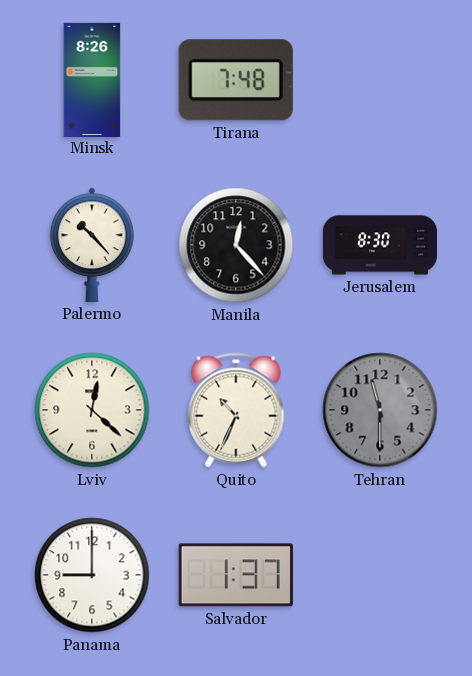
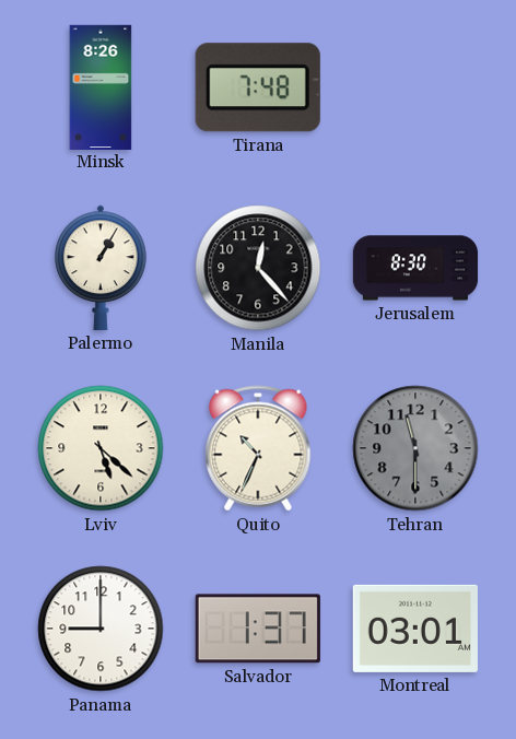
Palermo: 10:23 -> 1:05
Lviv: 12:22 -> 5:22
Montreal: none -> 03:01
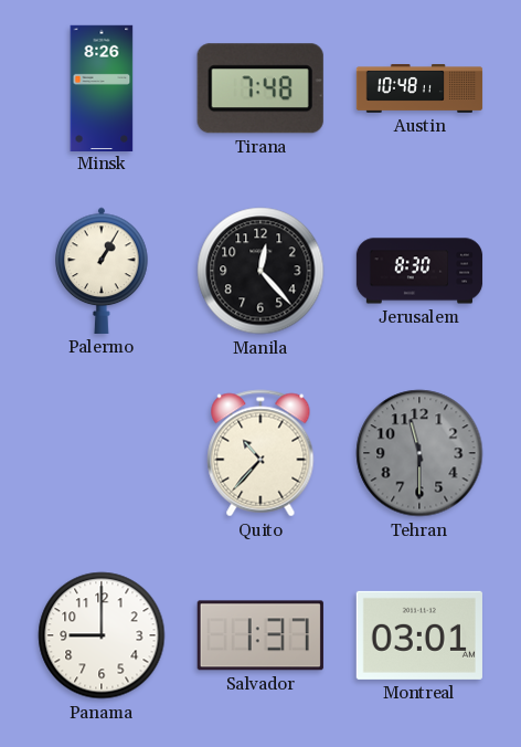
Austin: none -> 10:48
Lviv: 5:22 -> none
Quito: 10:34 -> 10:37
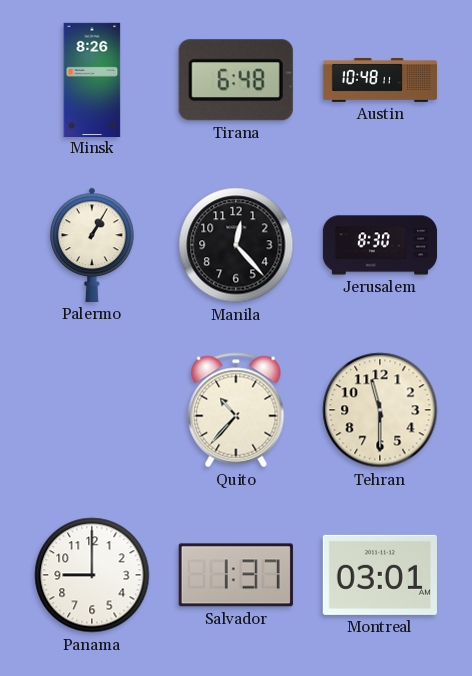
Tirana: 7:48 -> 6:48
Tehran dial: grey -> cream
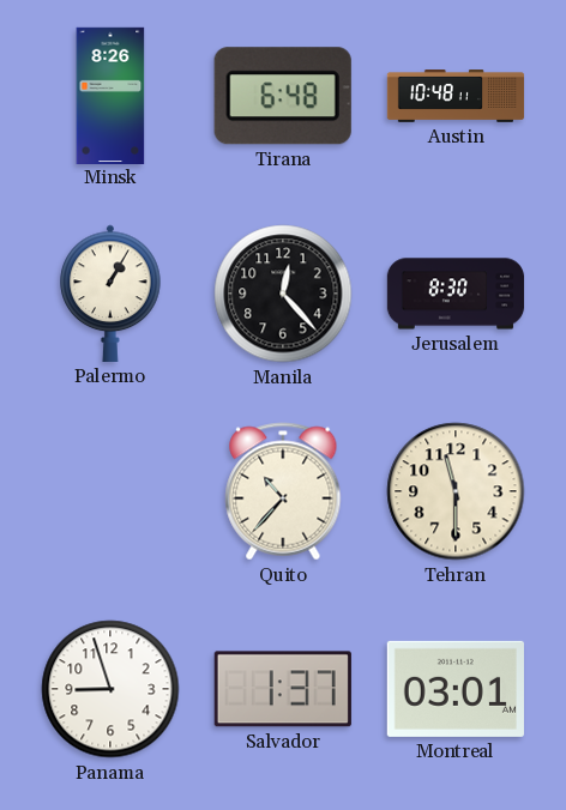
Panama: 9:00 -> 8:57
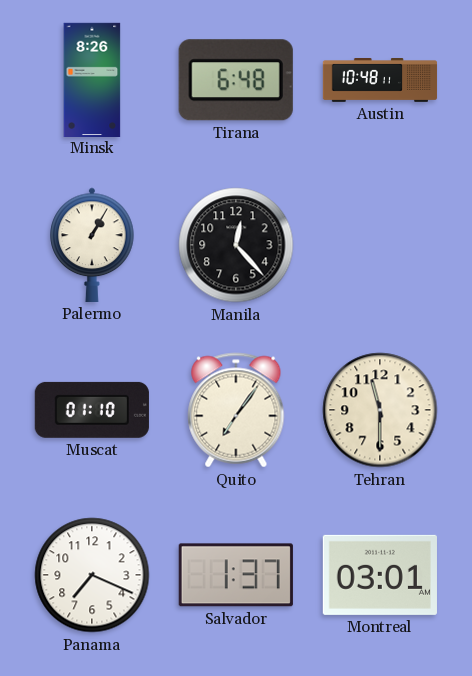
Jerusalem: 8:30 -> none
Muscat: none -> 01:10
Quito: 10:37 -> 7:06
Panama: 8:57 -> 7:19
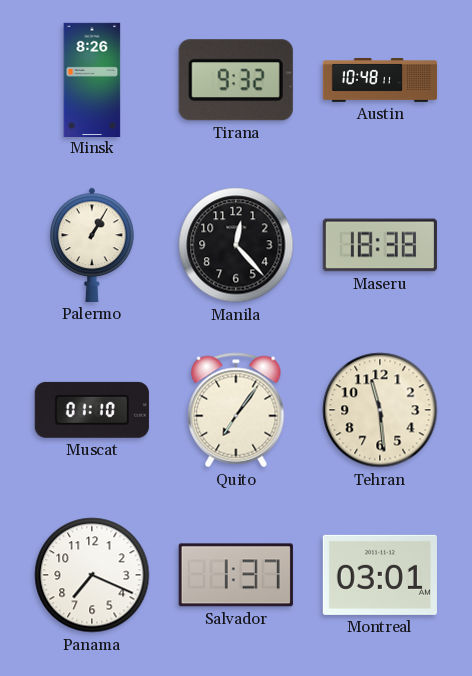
Tirana: 6:48 -> 9:32
Maseru: none -> 18:38
Tehran: 11:30 -> 11:29
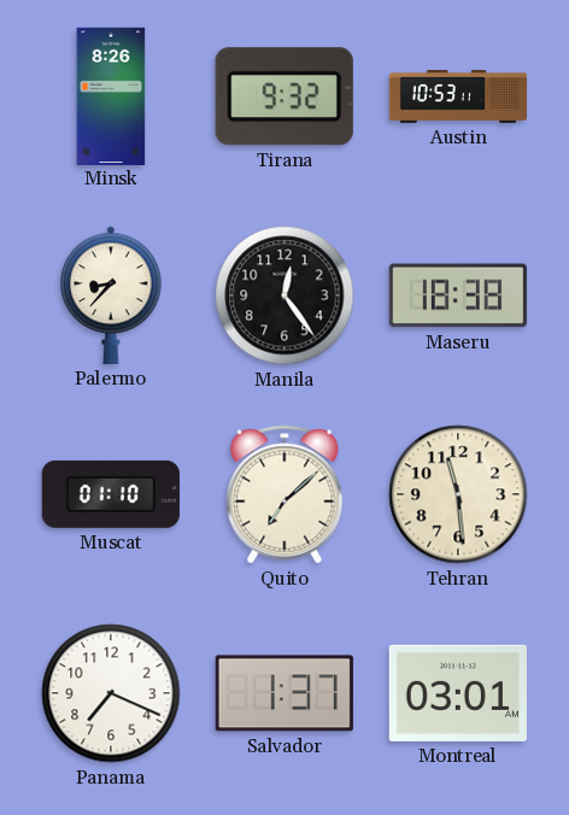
Austin: 10:48 -> 10:53
Palermo: 1:05 -> 8:37
Manila: 12:23 -> 12:24
Quito: 7:06 -> 7:08
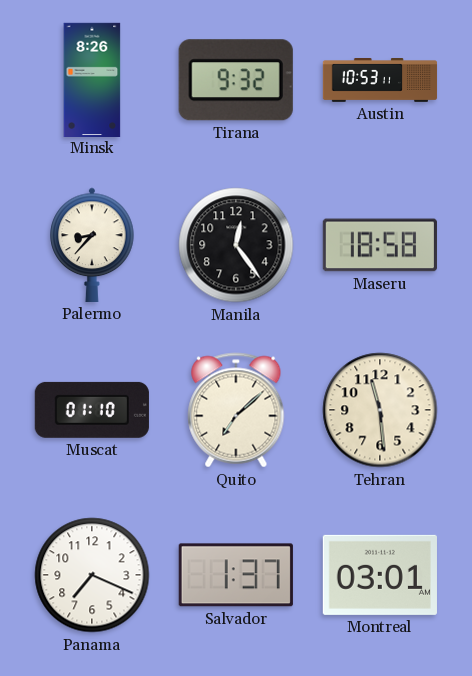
Maseru: 18:38 -> 18:58
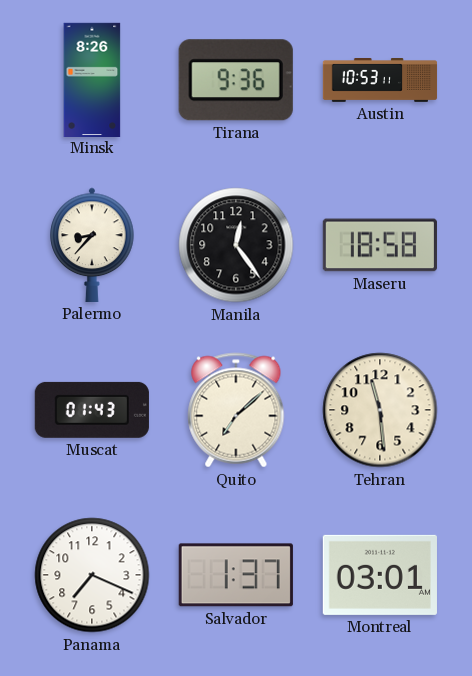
Tirana: 9:32 -> 9:36
Muscat: 01:10 -> 01:43
